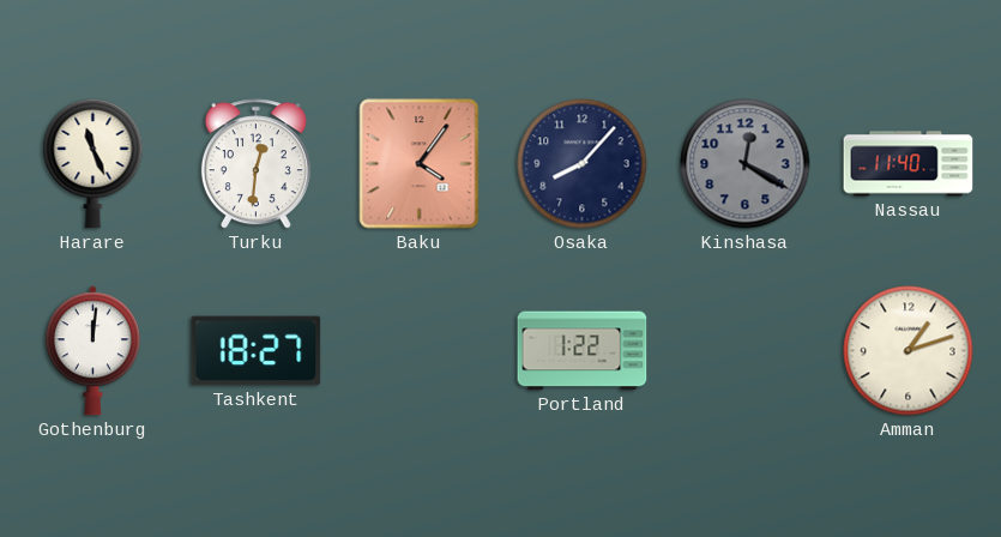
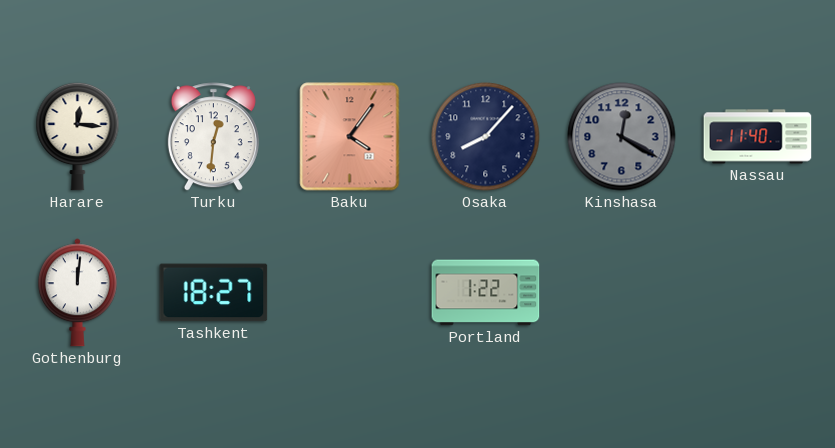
Harare: 11:26 -> 12:16
Amman: 1:12 -> none
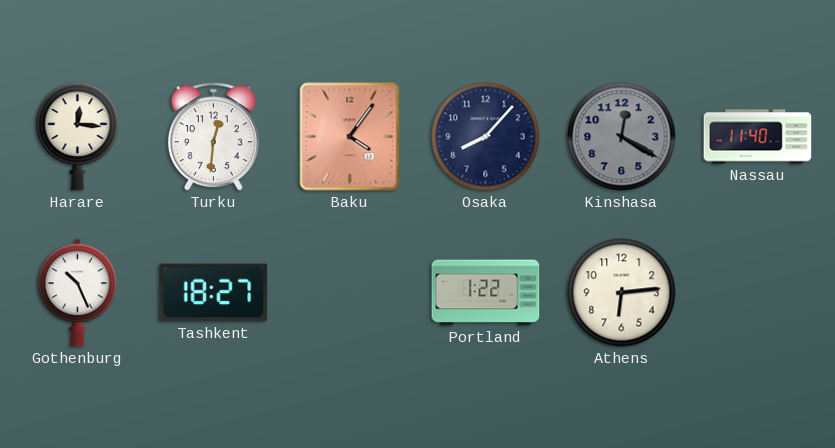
Gothenburg: 12:01 -> 10:26
Athens: none -> 6:14
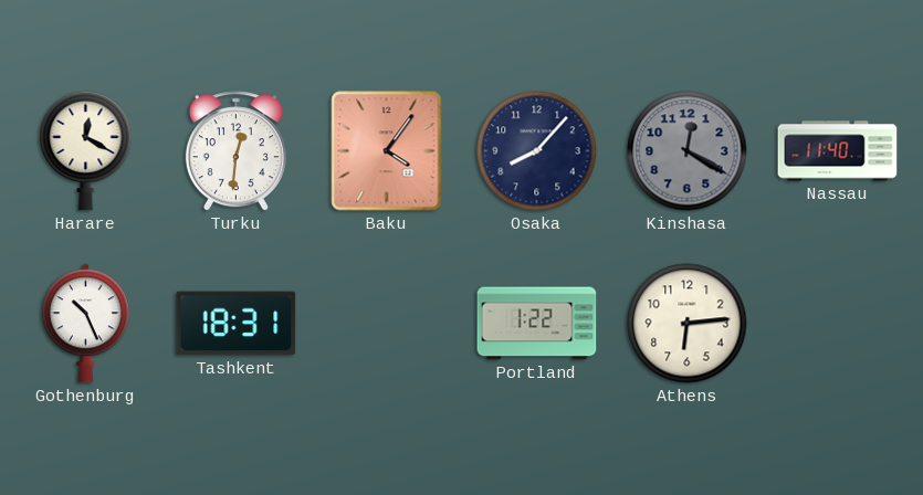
Harare: 12:16 -> 12:20
Tashkent: 18:27 -> 18:31
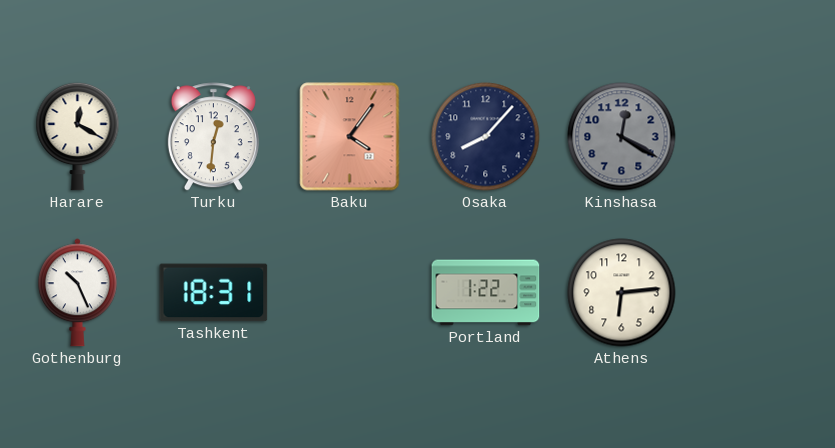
Nassau: 11:40 -> none
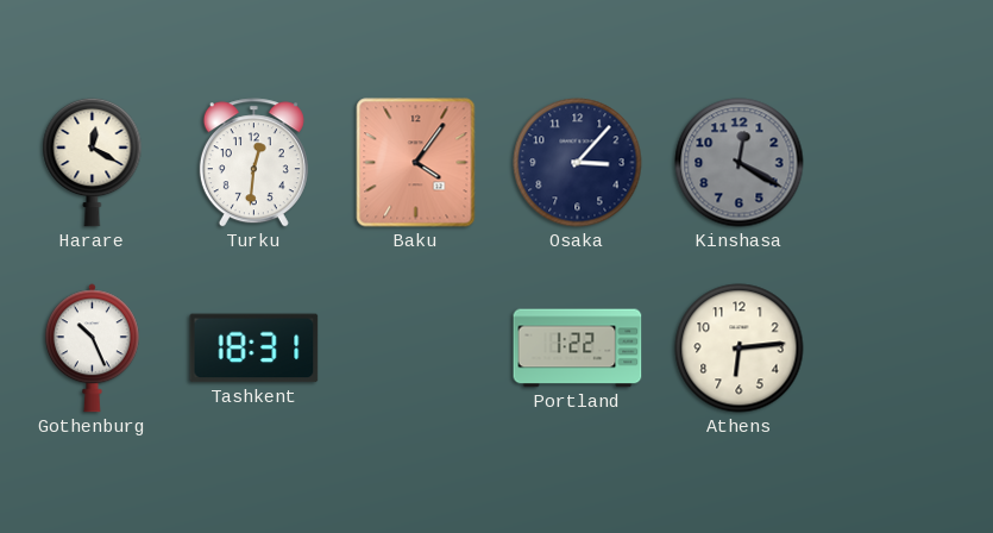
Osaka: 8:07 -> 3:07
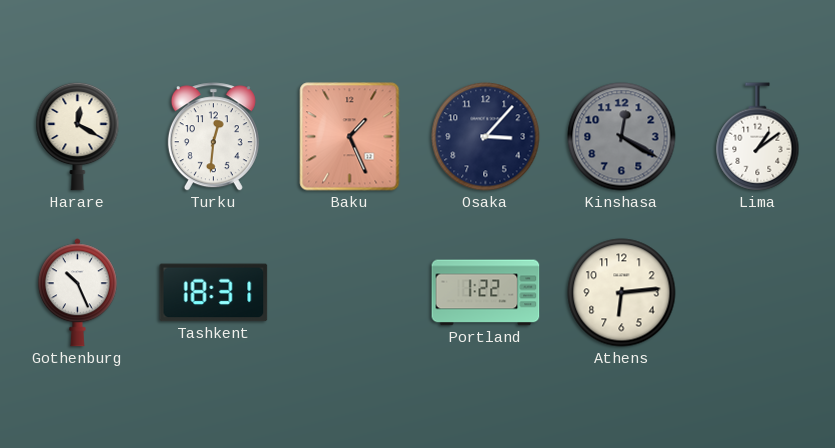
Baku: 4:06 -> 1:26
Lima: none -> 1:09
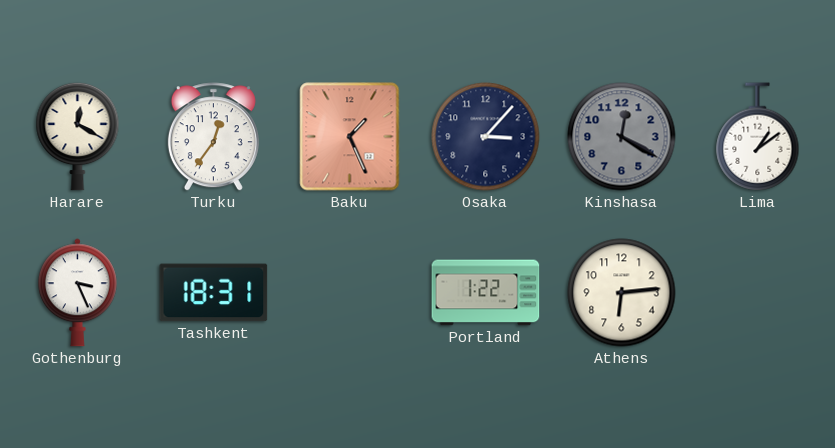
Turku: 12:31 -> 12:36
Gothenburg: 10:26 -> 3:26
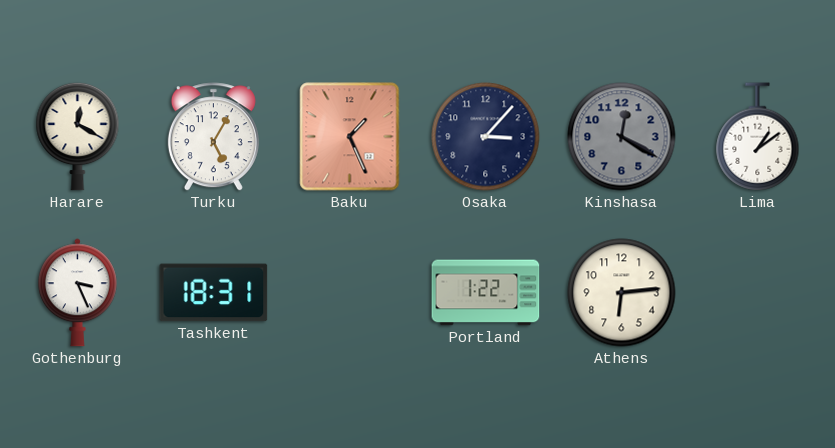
Turku: 12:36 -> 5:05
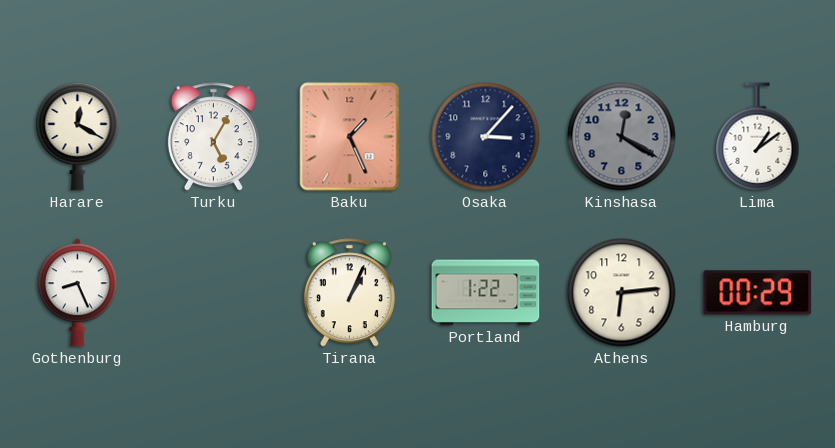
Gothenburg: 3:26 -> 8:26
Tashkent: 18:31 -> none
Tirana: none -> 1:04
Hamburg: none -> 00:29
